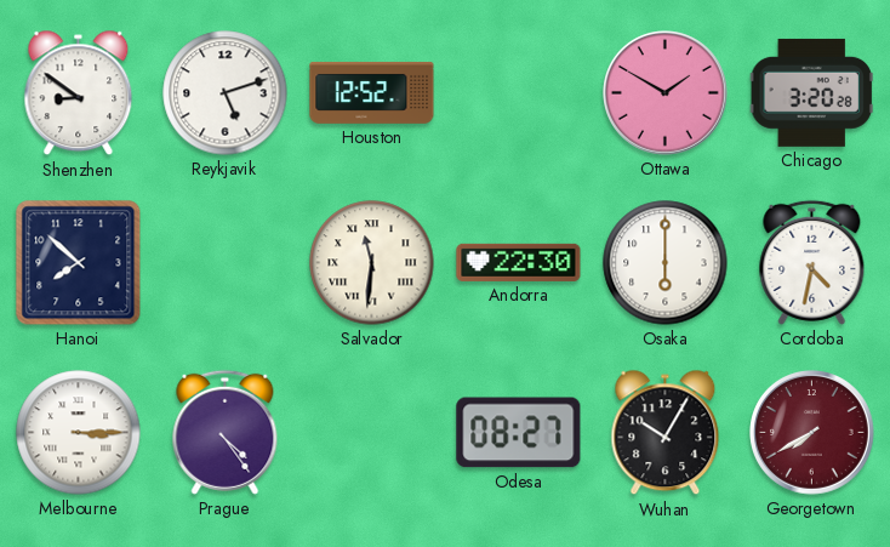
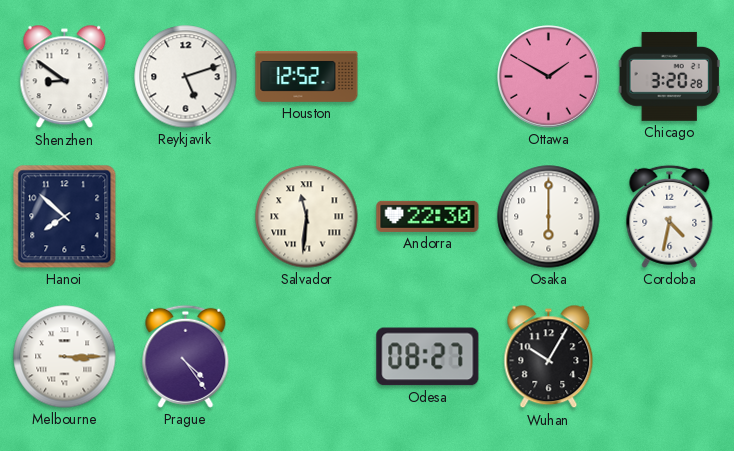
Georgetown: 7:40 -> none
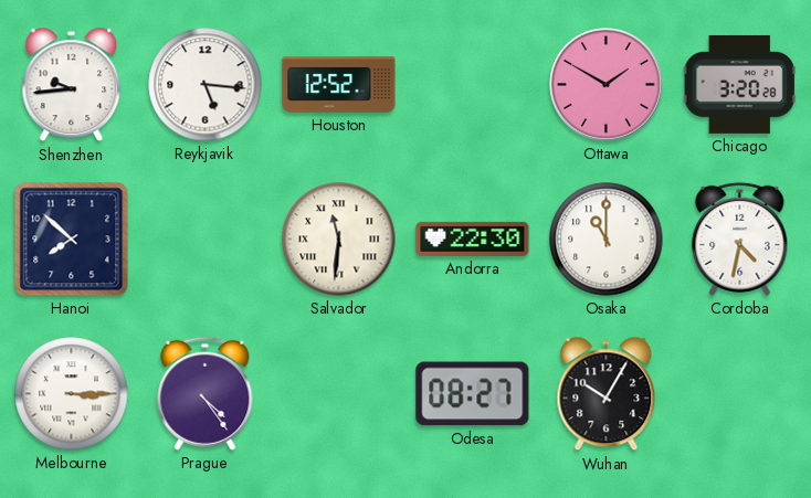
Shenzhen: 8:51 -> 9:44
Reykjavik: 5:12 -> 5:16
Osaka: 6:00 -> 11:00
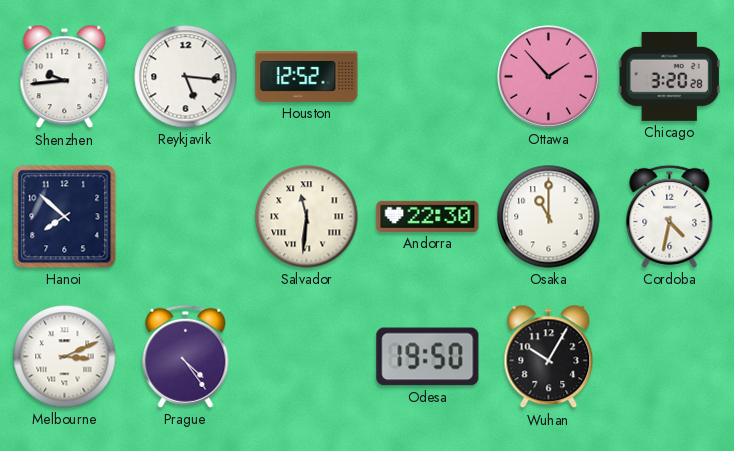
Ottawa: 1:50 -> 1:53
Melbourne: 3:15 -> 3:11
Odesa: 08:27 -> 19:50
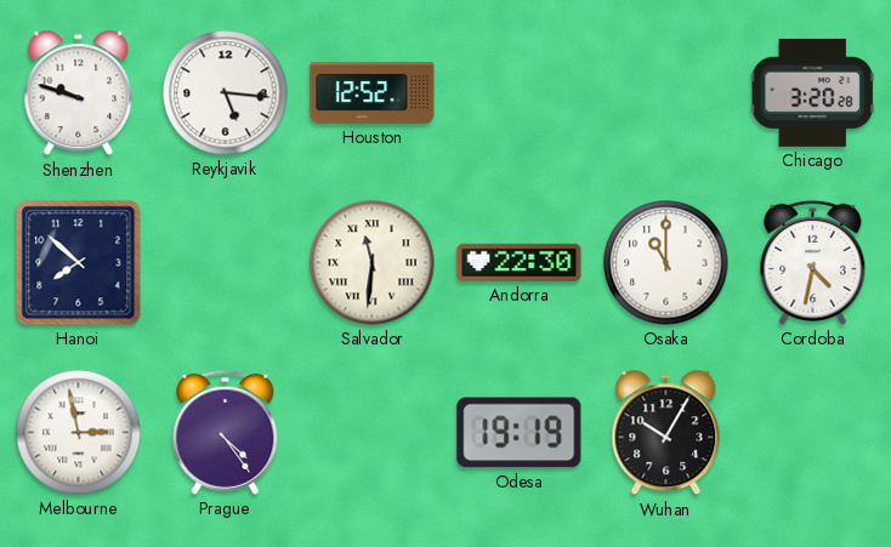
Shenzhen: 9:44 -> 9:48
Ottawa: 1:53 -> none
Melbourne: 3:11 -> 2:58
Odesa: 19:50 -> 19:19
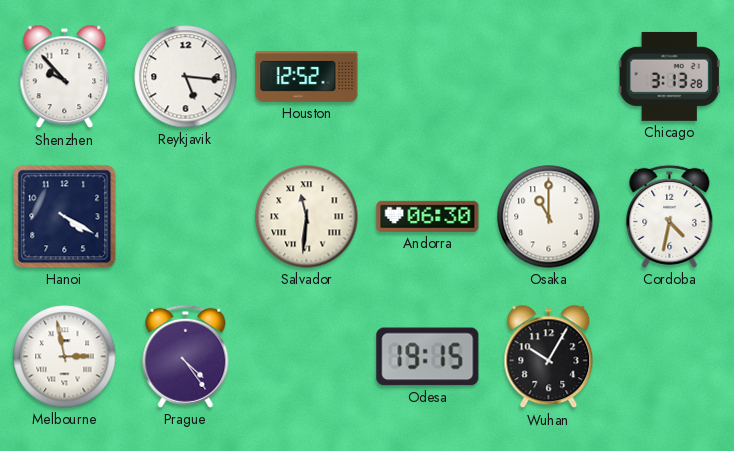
Shenzhen: 9:48 -> 9:53
Chicago: 3:20 -> 3:13
Hanoi: 7:52 -> 4:20
Andorra: 22:30 -> 06:30
Odesa: 19:19 -> 19:15
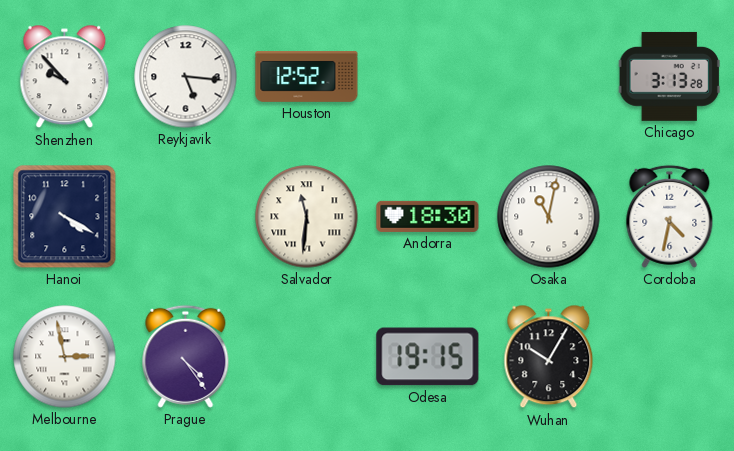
Andorra: 06:30 -> 18:30
Osaka: 11:00 -> 11:02
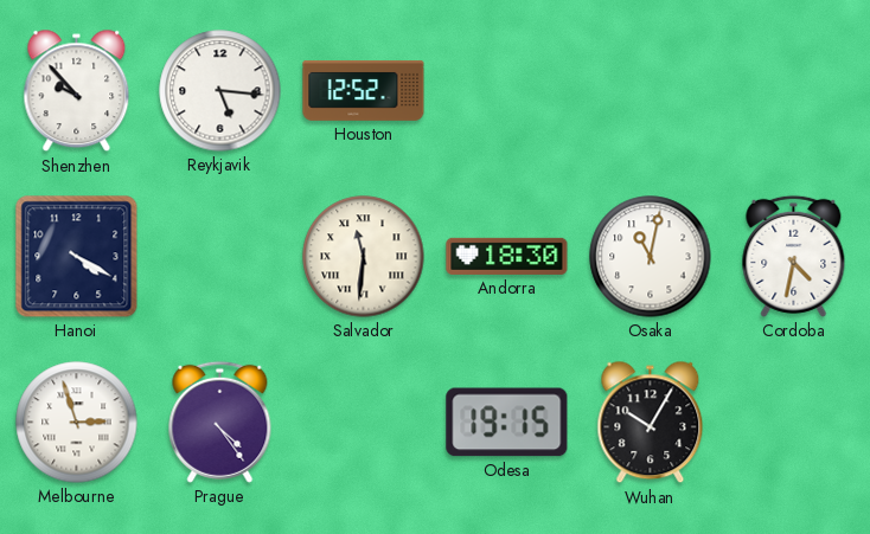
Chicago: 3:13 -> none
Melbourne: 2:58 -> 2:57
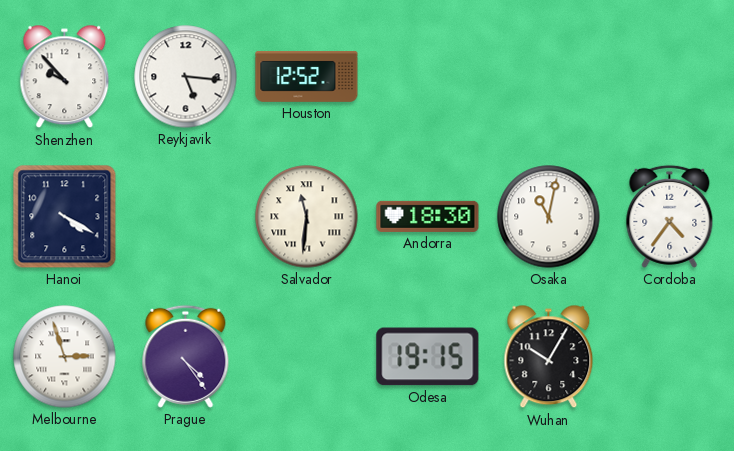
Cordoba: 4:32 -> 4:36
